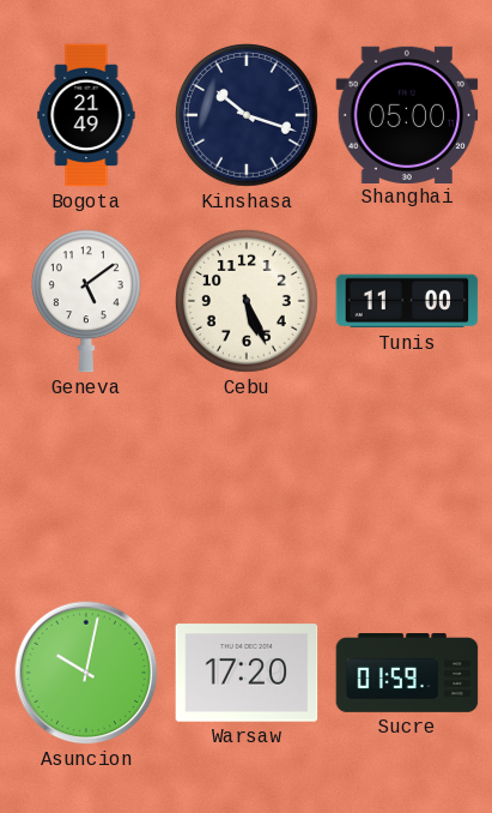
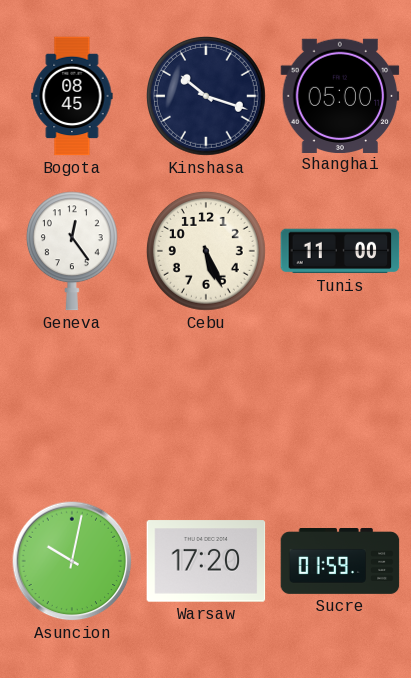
Bogota: 21:49 -> 08:45
Geneva: 5:09 -> 12:24
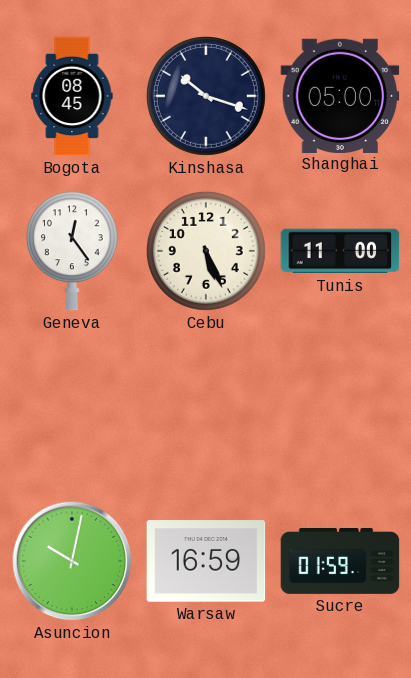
Warsaw: 17:20 -> 16:59
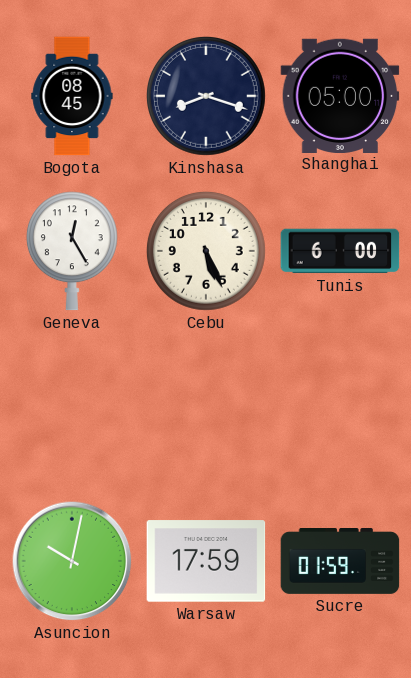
Kinshasa: 10:18 -> 8:18
Geneva: 12:24 -> 12:25
Tunis: 11:00 -> 6:00
Warsaw: 16:59 -> 17:59
